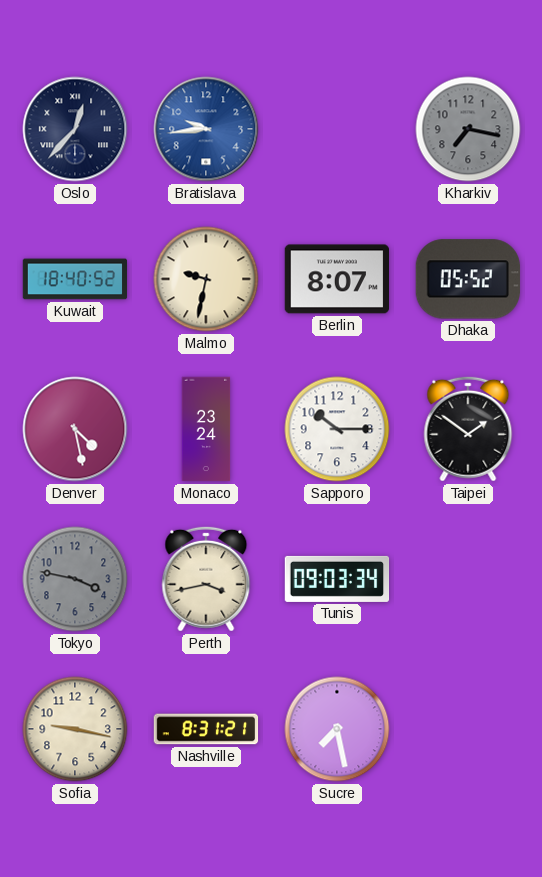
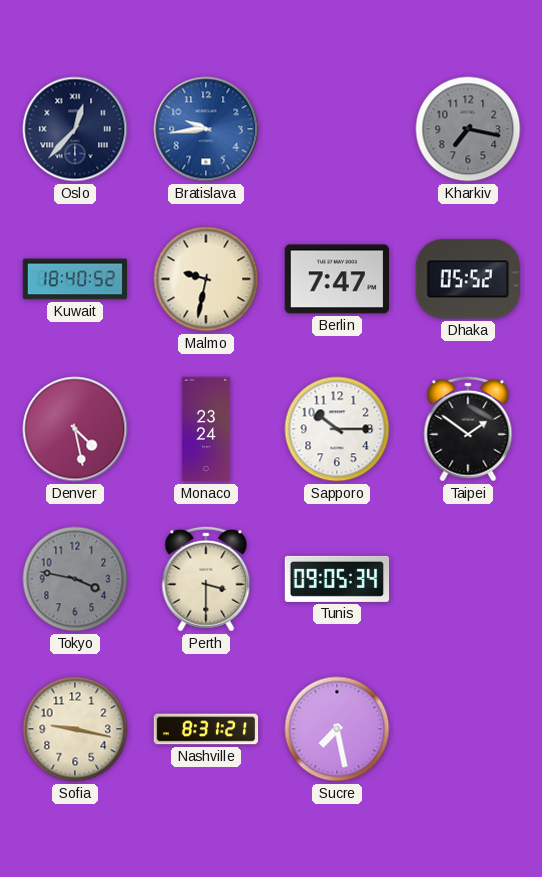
Berlin: 8:07 -> 7:47
Perth: 3:43 -> 3:30
Tunis: 09:03 -> 09:05
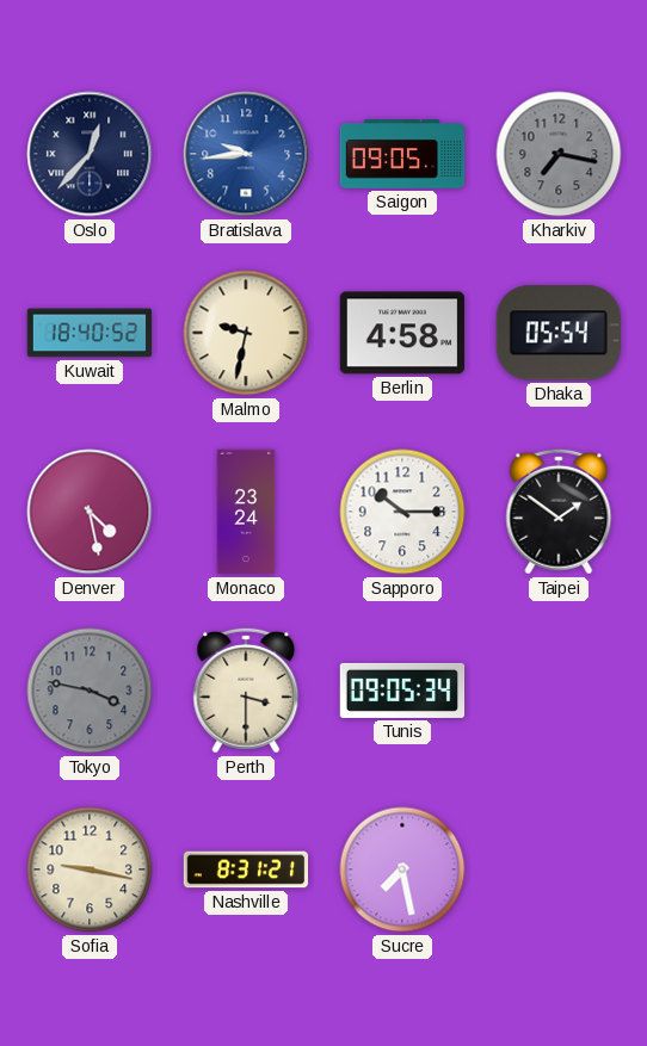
Saigon: none -> 09:05
Berlin: 7:47 -> 4:58
Dhaka: 05:52 -> 05:54
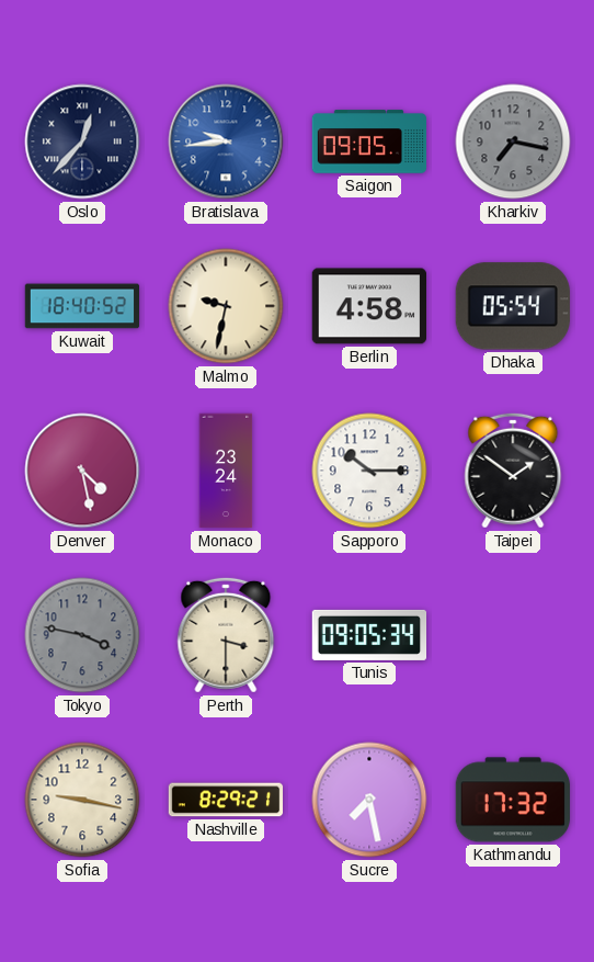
Nashville: 8:31 -> 8:29
Kathmandu: none -> 17:32
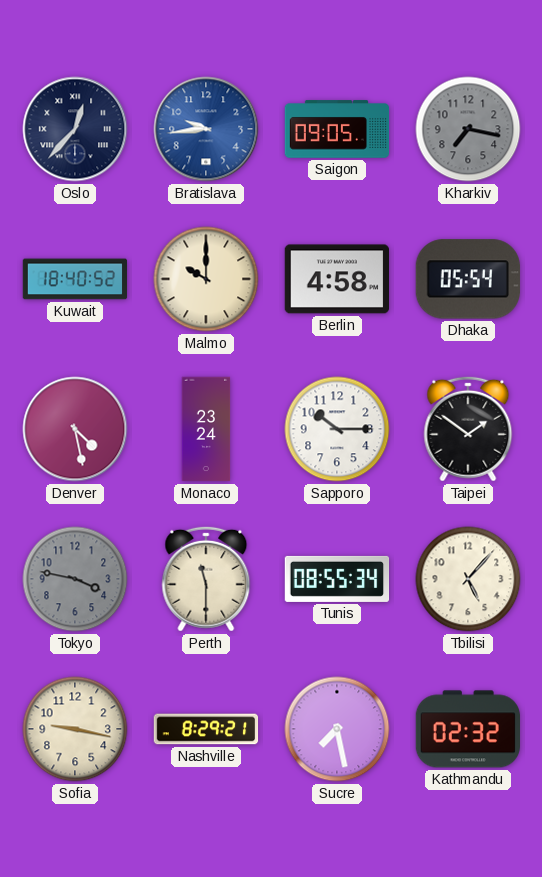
Malmo: 9:32 -> 10:00
Perth: 3:30 -> 11:30
Tunis: 09:05 -> 08:55
Tbilisi: none -> 5:07
Kathmandu: 17:32 -> 02:32
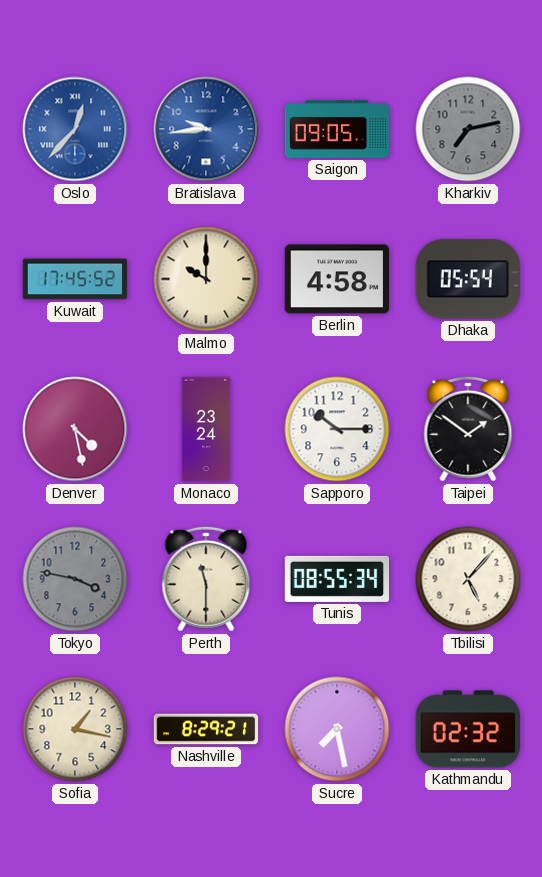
Oslo dial: navy -> blue
Kharkiv: 7:17 -> 7:13
Kuwait: 18:40 -> 17:45
Sofia: 9:17 -> 1:17
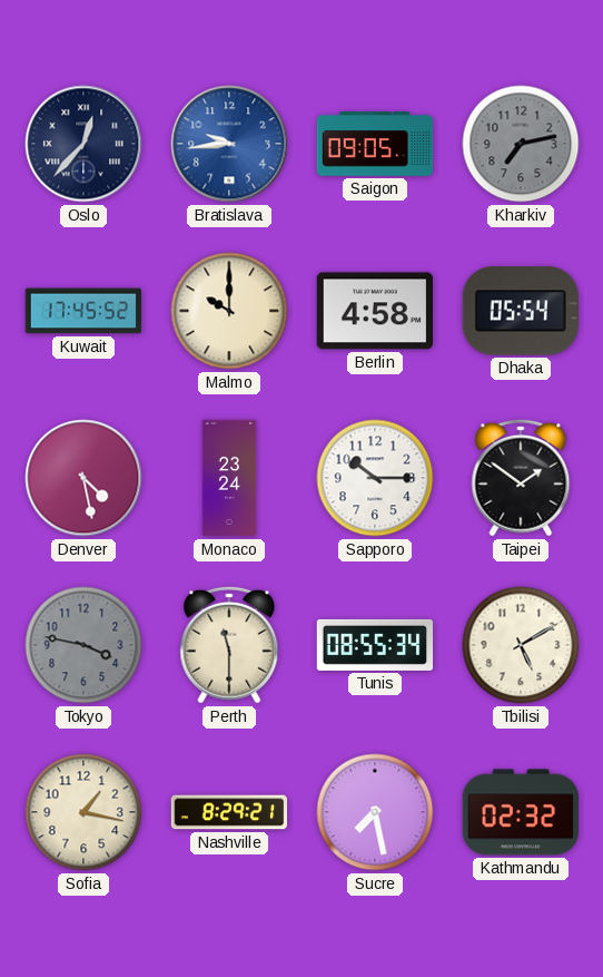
Oslo dial: blue -> navy
Tbilisi: 5:07 -> 5:10
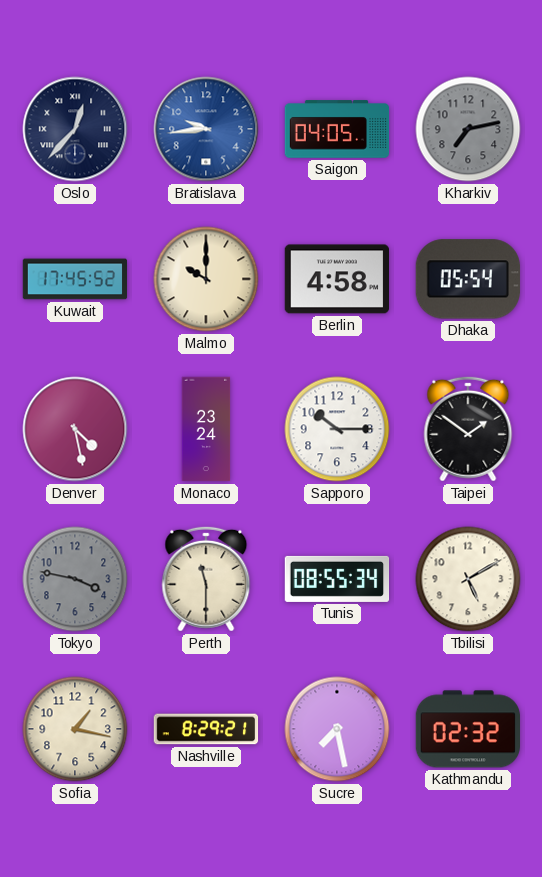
Saigon: 09:05 -> 04:05
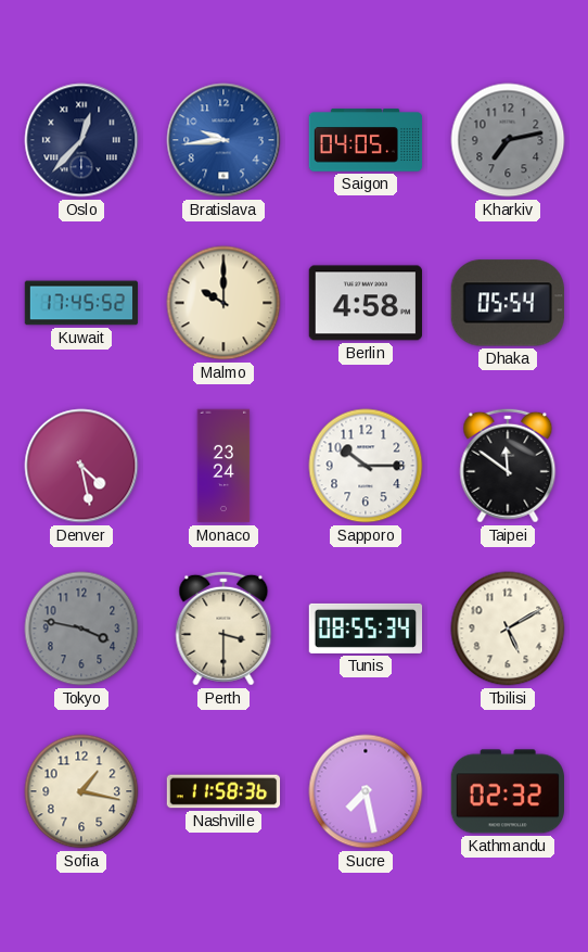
Taipei: 1:51 -> 11:51
Perth: 11:30 -> 3:30
Nashville: 8:29 -> 11:58
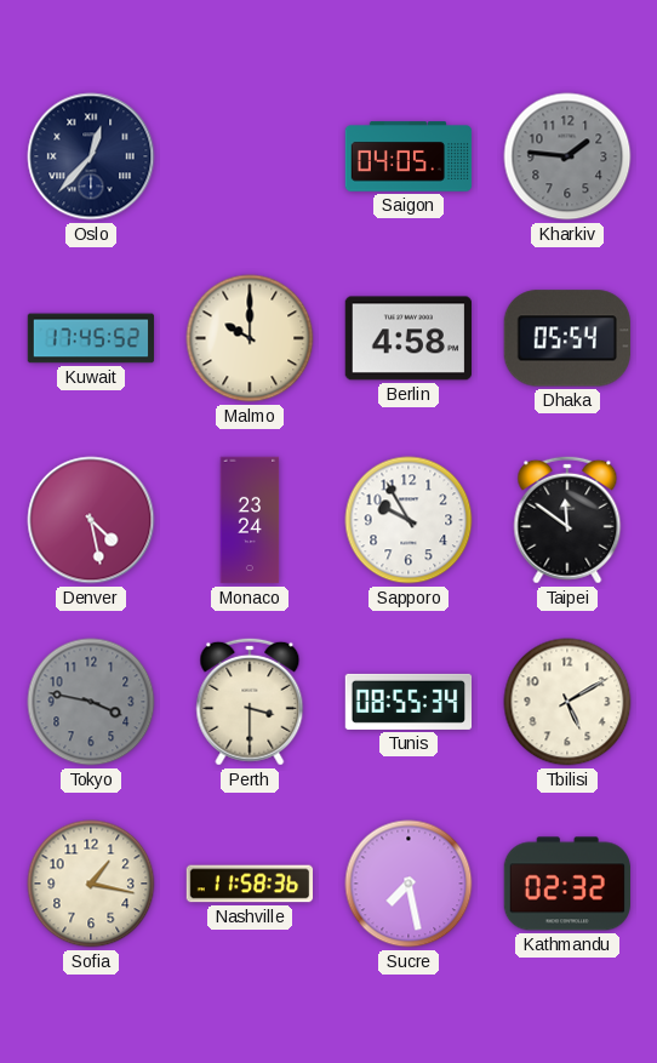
Bratislava: 9:44 -> none
Kharkiv: 7:13 -> 1:46
Sapporo: 10:15 -> 9:55
